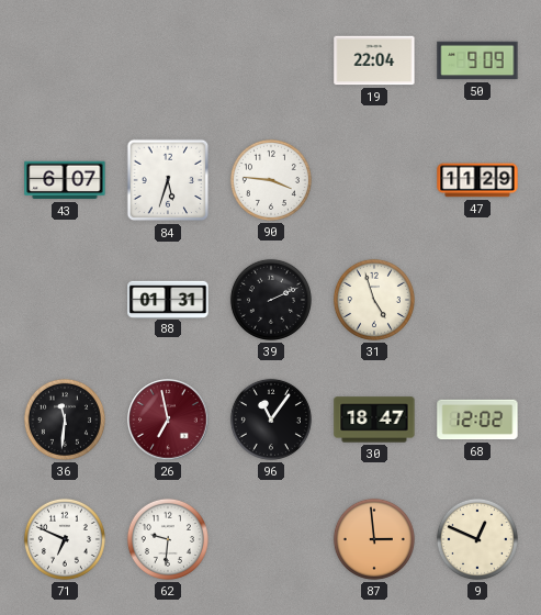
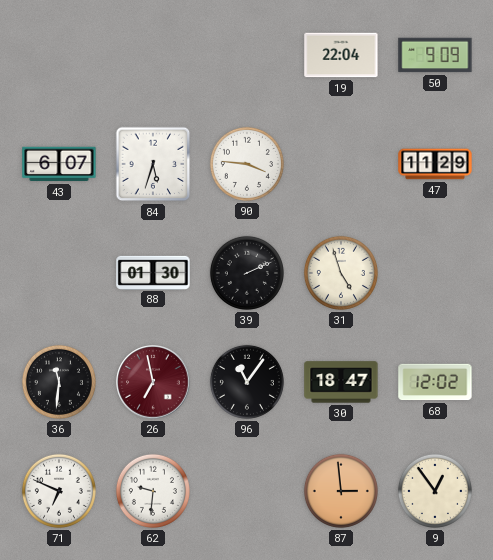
88: 01:31 -> 01:30
9: 12:49 -> 12:54
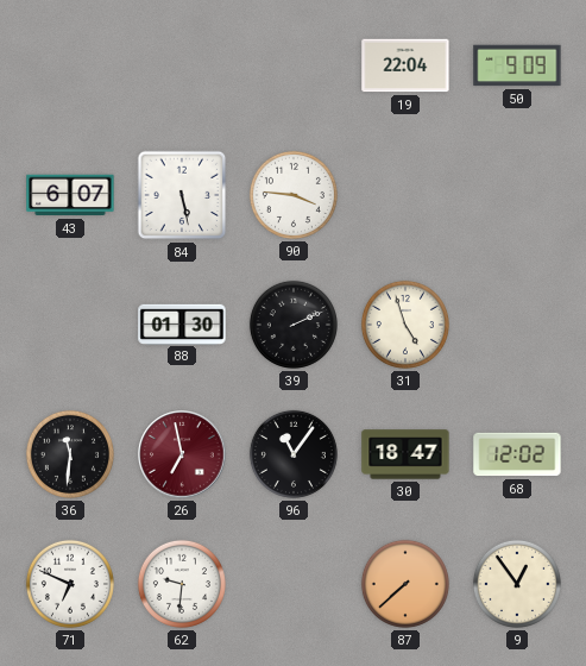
84: 5:33 -> 5:28
47: 11:29 -> none
87: 2:59 -> 7:38
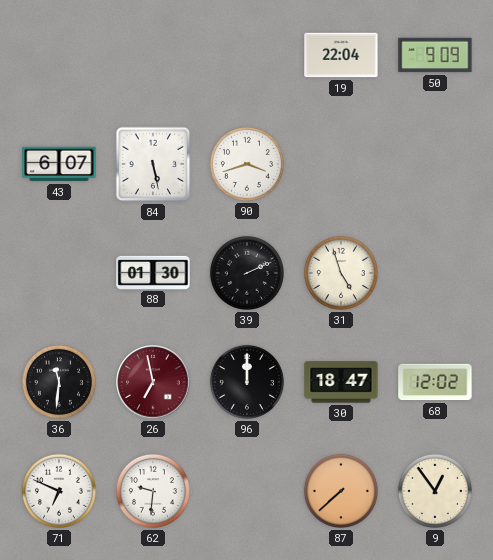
90: 3:46 -> 3:42
96: 11:06 -> 12:00
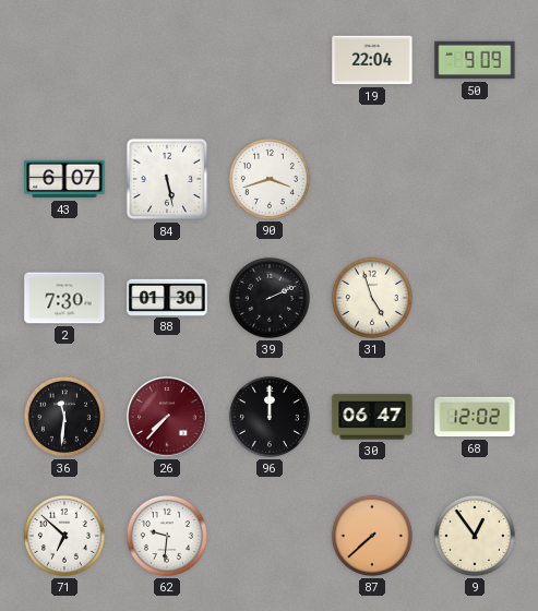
2: none -> 7:30
26: 6:58 -> 7:37
30: 18:47 -> 06:47
71: 6:49 -> 6:52
